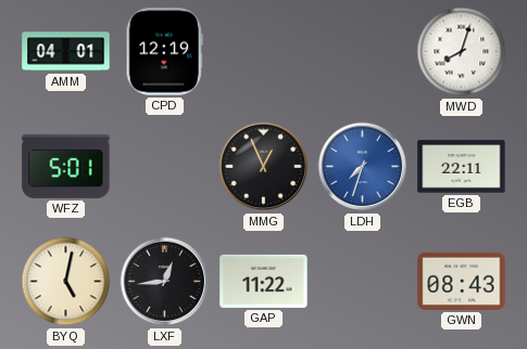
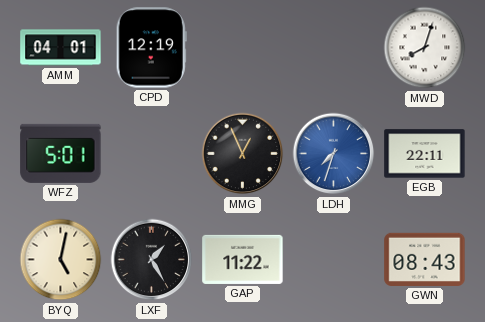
LXF: 12:44 -> 1:25
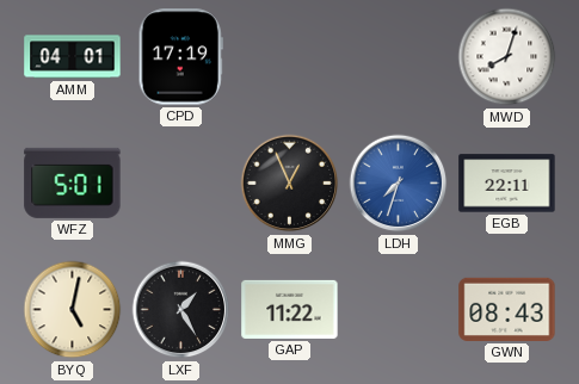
CPD: 12:19 -> 17:19
